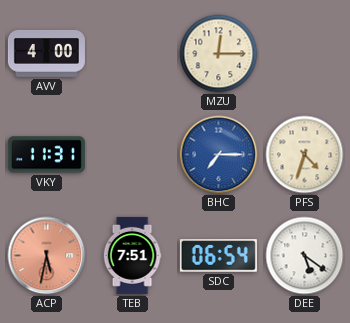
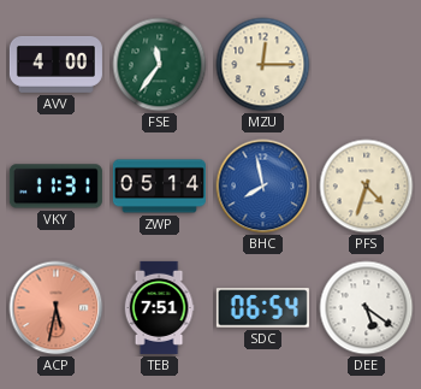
FSE: none -> 11:36
ZWP: none -> 05:14
BHC: 7:15 -> 7:58
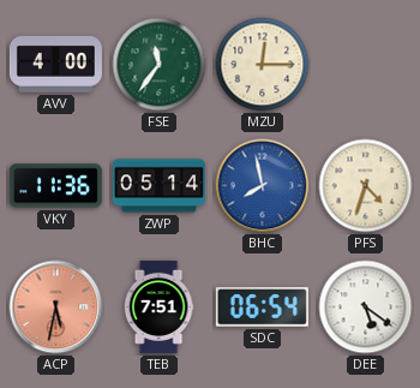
VKY: 11:31 -> 11:36
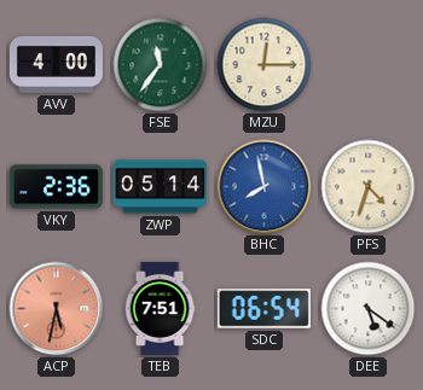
VKY: 11:36 -> 2:36
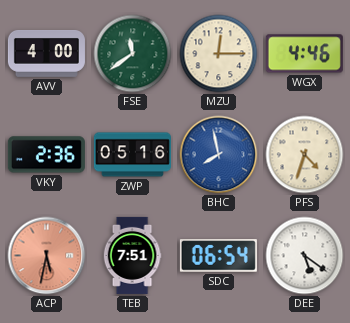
FSE: 11:36 -> 11:39
WGX: none -> 4:46
ZWP: 05:14 -> 05:16
